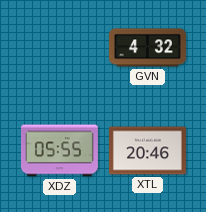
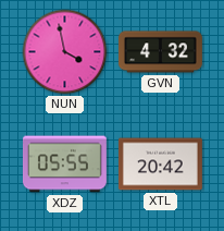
NUN: none -> 3:58
XTL: 20:46 -> 20:42
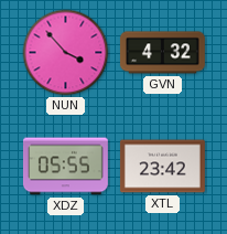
NUN: 3:58 -> 3:53
XTL: 20:42 -> 23:42
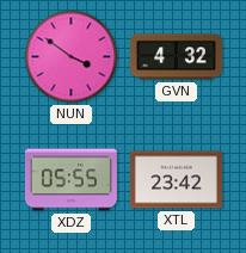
NUN: 3:53 -> 3:51
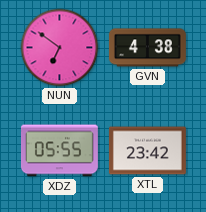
NUN: 3:51 -> 6:51
GVN: 4:32 -> 4:38
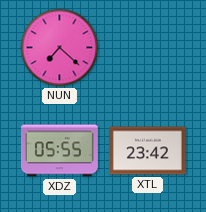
NUN: 6:51 -> 7:22
GVN: 4:38 -> none
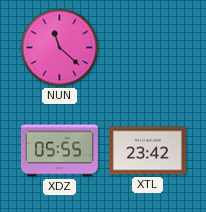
NUN: 7:22 -> 11:22
